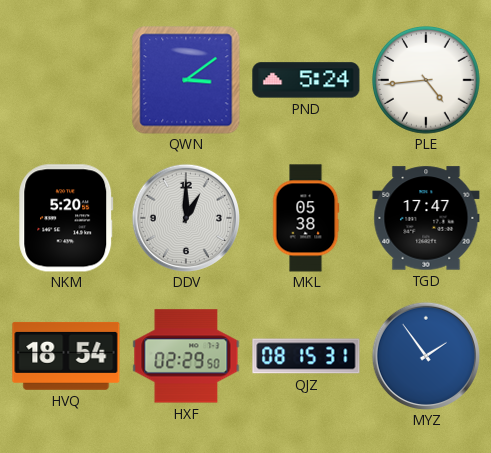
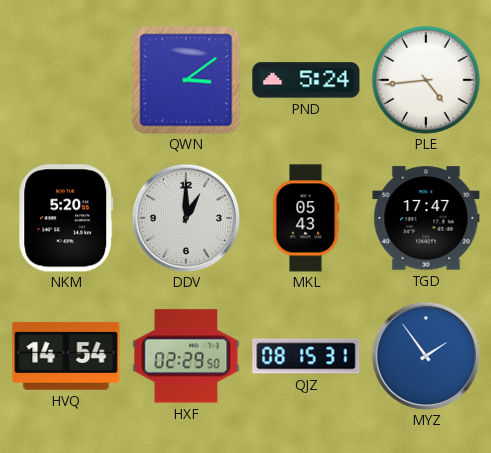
MKL: 05:38 -> 05:43
HVQ: 18:54 -> 14:54
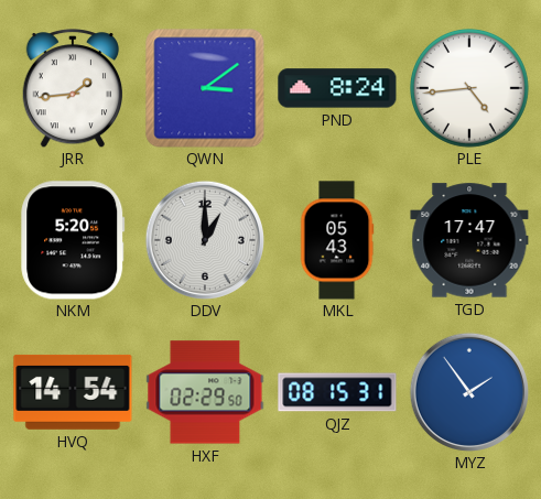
JRR: none -> 1:44
PND: 5:24 -> 8:24
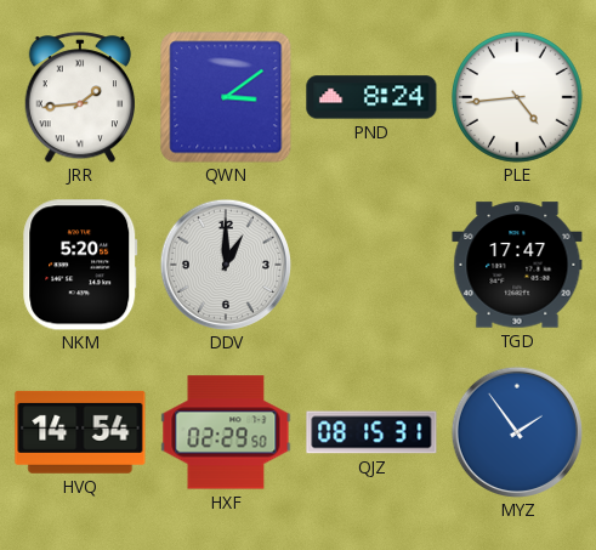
MKL: 05:43 -> none
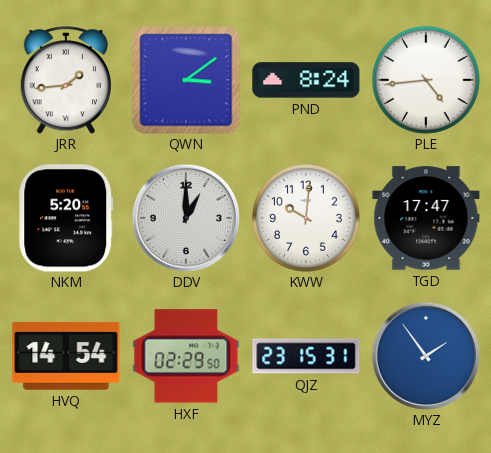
KWW: none -> 10:01
QJZ: 08:15 -> 23:15
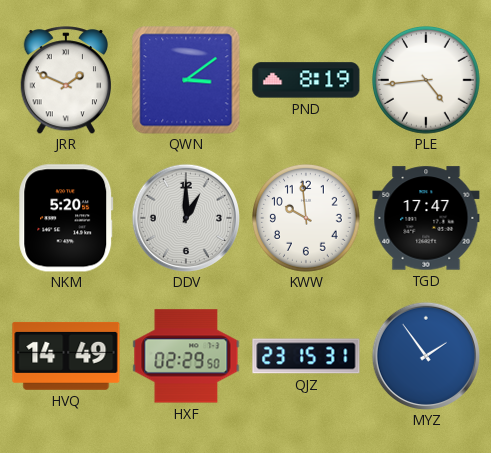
JRR: 1:44 -> 1:49
PND: 8:24 -> 8:19
KWW: 10:01 -> 9:59
HVQ: 14:54 -> 14:49
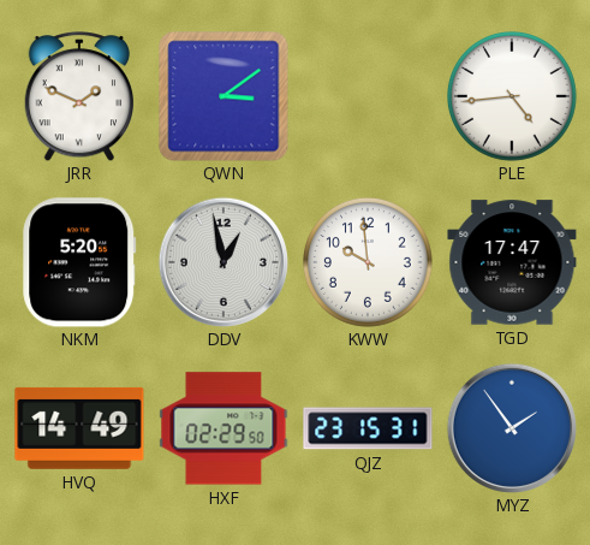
PND: 8:19 -> none
DDV: 1:00 -> 12:58
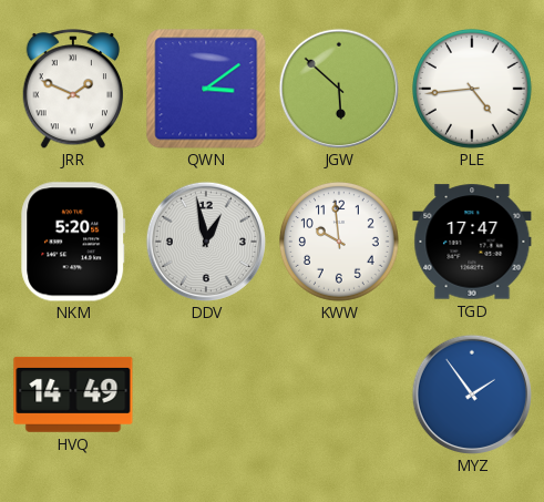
JGW: none -> 5:52
HXF: 02:29 -> none
QJZ: 23:15 -> none
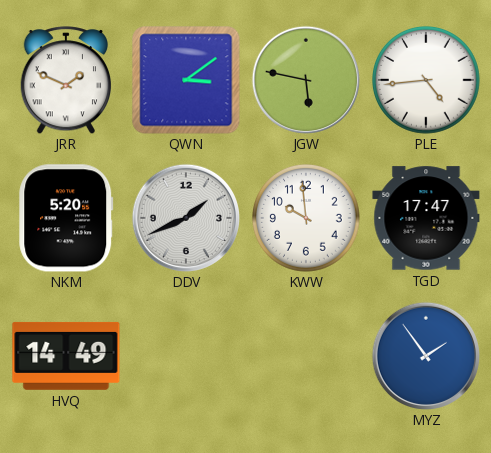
JGW: 5:52 -> 5:47
DDV: 12:58 -> 1:41
